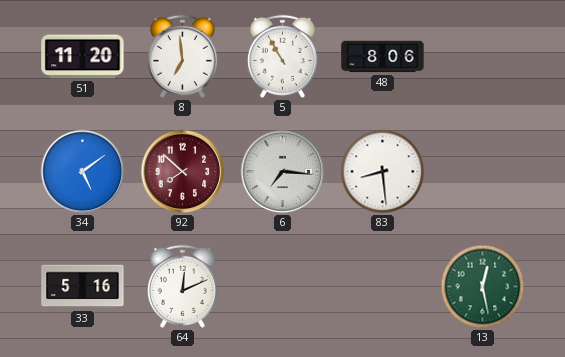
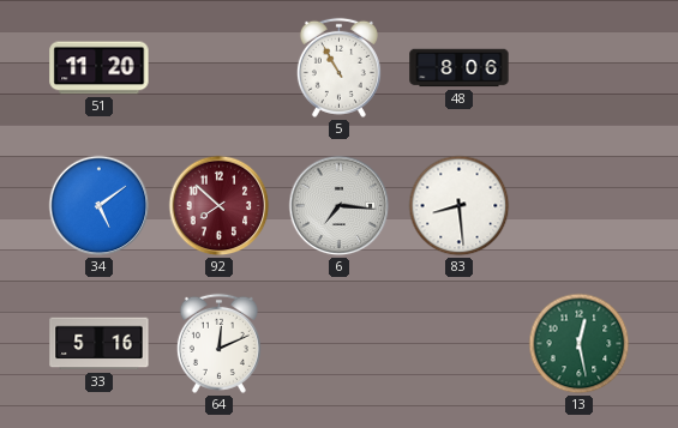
8: 6:59 -> none
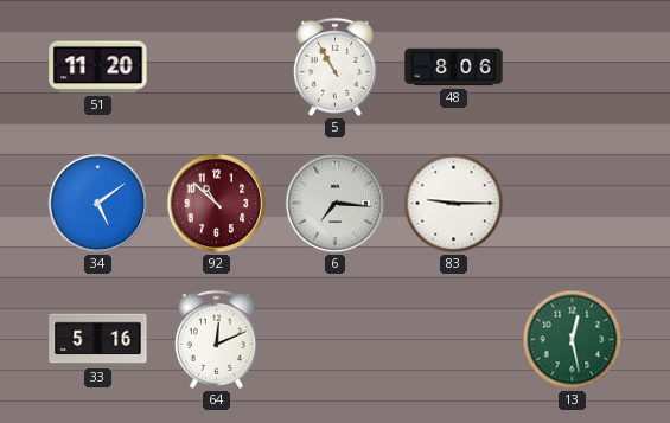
92: 7:52 -> 10:52
83: 8:29 -> 9:15
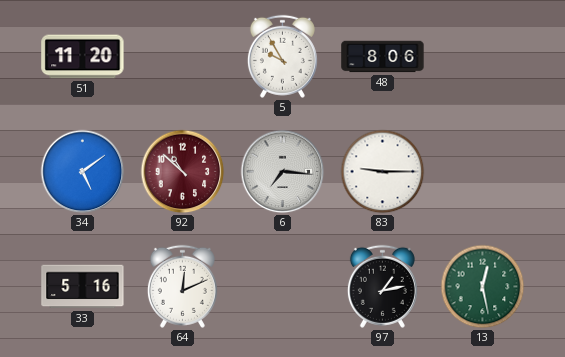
5: 10:55 -> 9:55
97: none -> 1:13
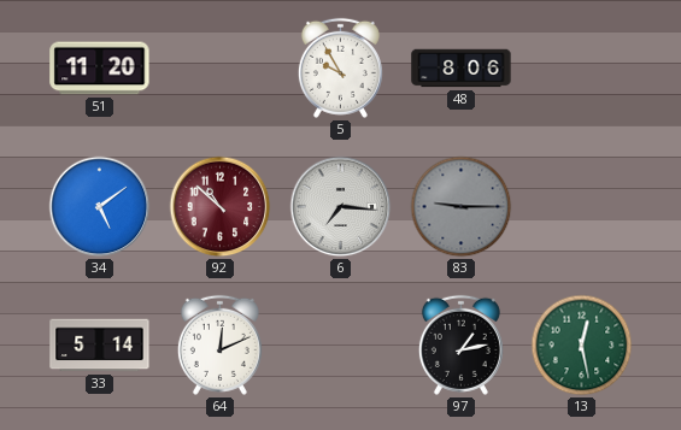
83 dial: white -> grey
33: 5:16 -> 5:14
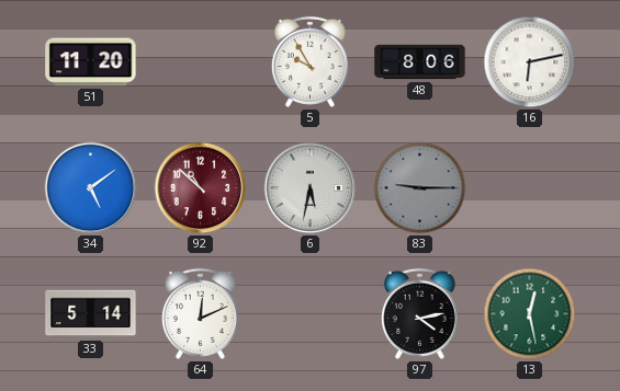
16: none -> 6:13
6: 7:16 -> 5:32
97: 1:13 -> 4:13
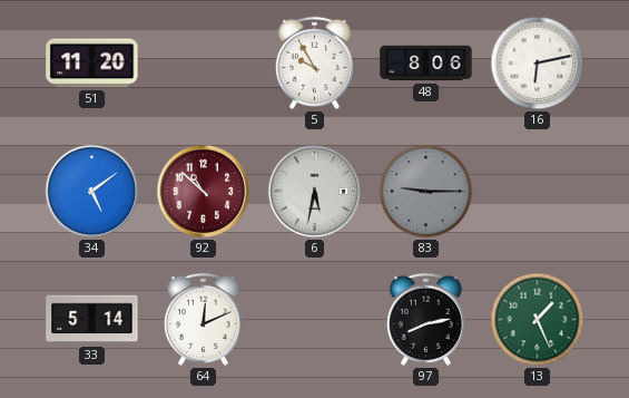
97: 4:13 -> 8:13
13: 12:28 -> 1:26
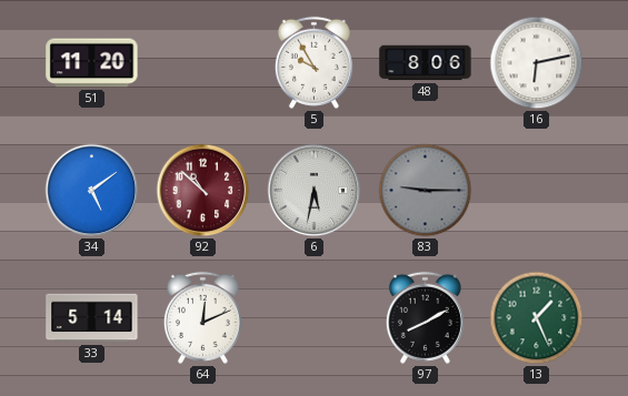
97: 8:13 -> 8:10
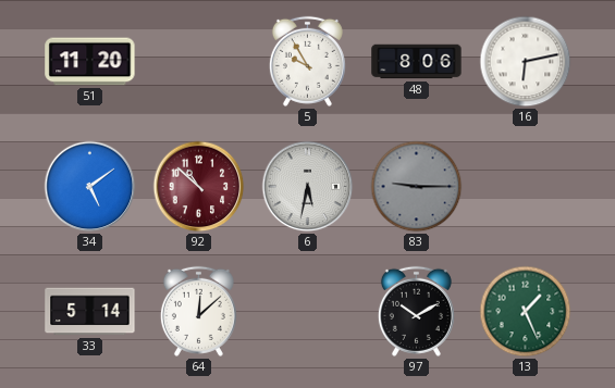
64: 12:11 -> 12:08
97: 8:10 -> 10:10
